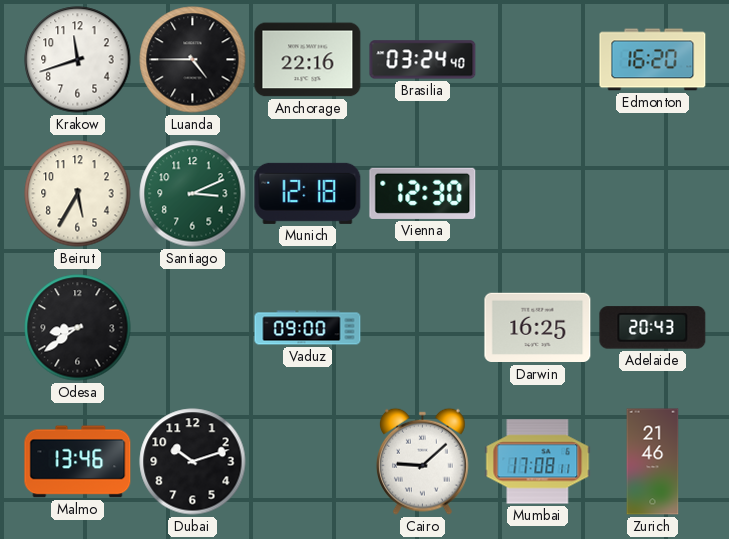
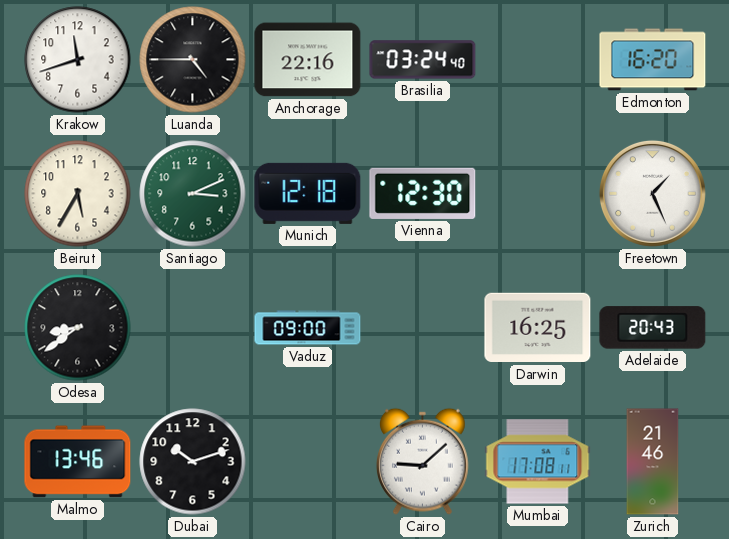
Freetown: none -> 1:26
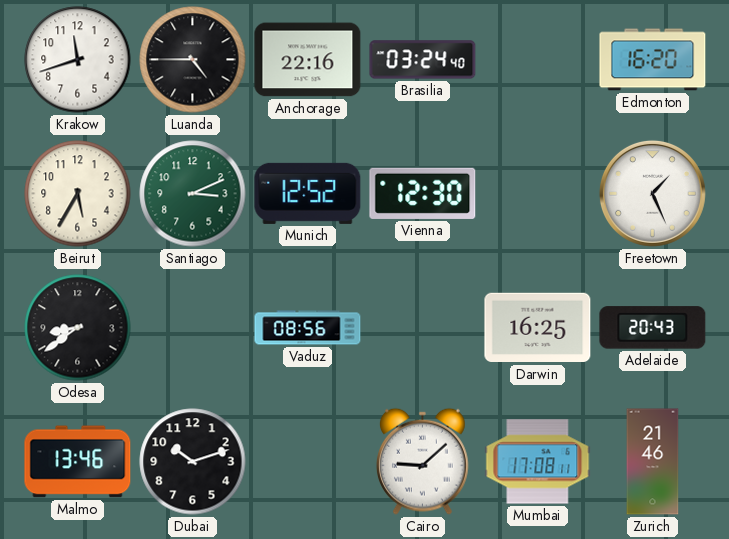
Munich: 12:18 -> 12:52
Vaduz: 09:00 -> 08:56
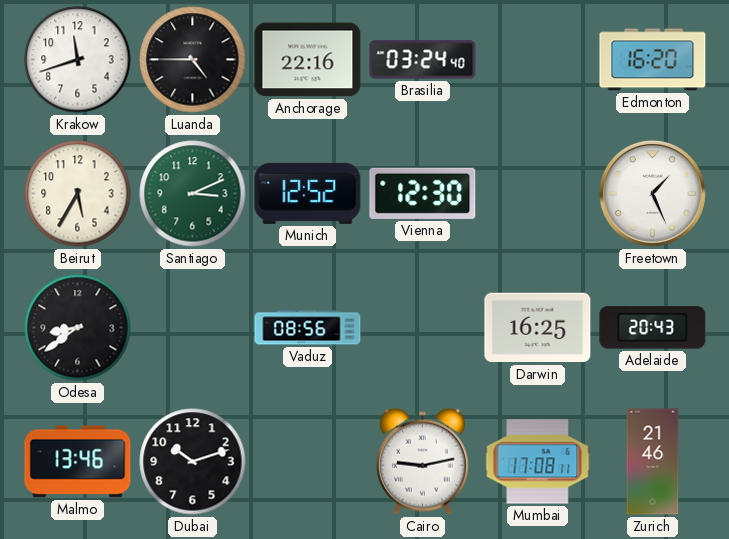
Cairo: 9:08 -> 9:13
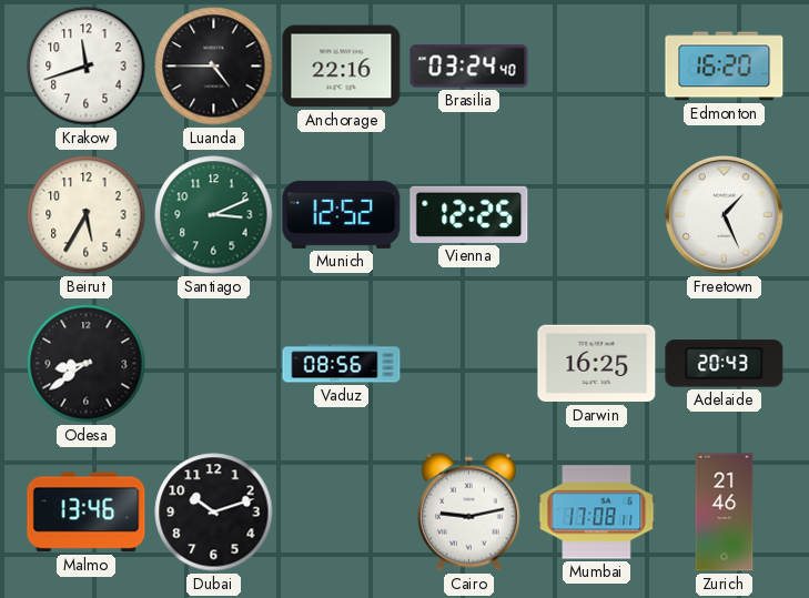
Vienna: 12:30 -> 12:25
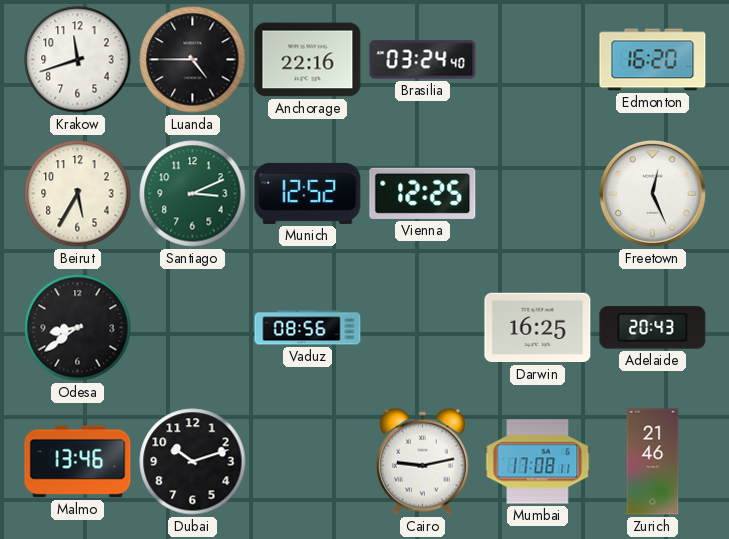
Freetown: 1:26 -> 12:26
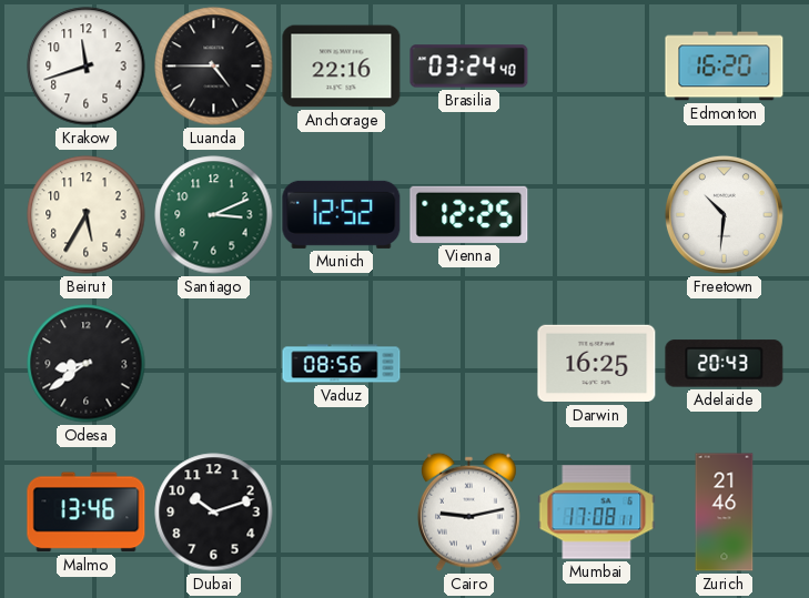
Freetown: 12:26 -> 10:31
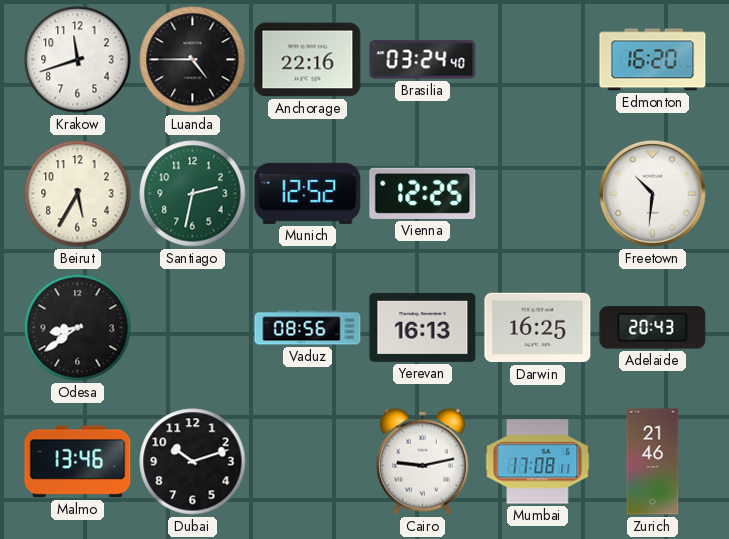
Santiago: 3:11 -> 2:32
Yerevan: none -> 16:13
